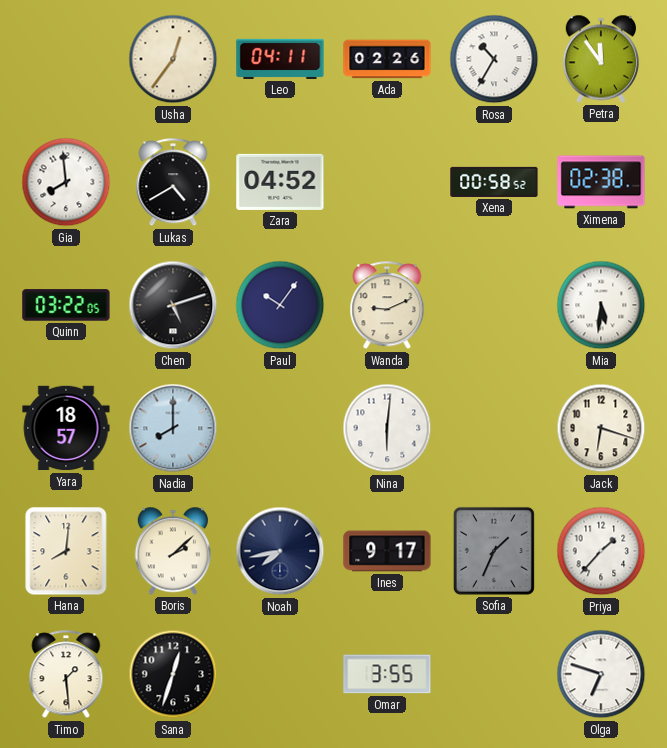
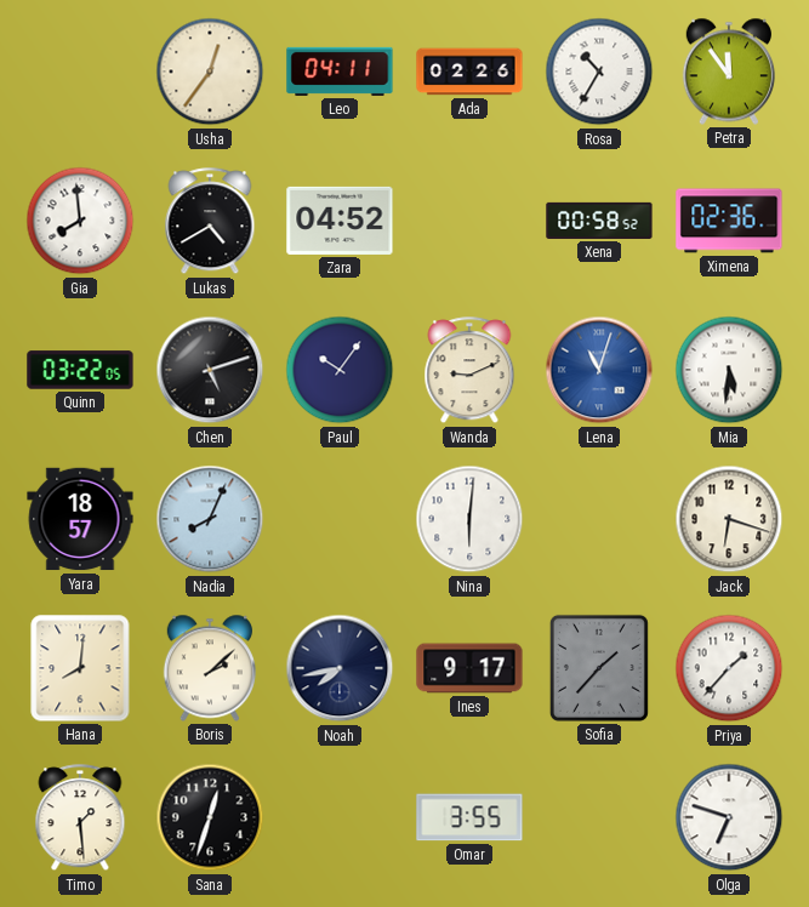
Ximena: 02:38 -> 02:36
Lena: none -> 11:03
Nadia: 8:00 -> 8:04
Sofia: 1:34 -> 1:37
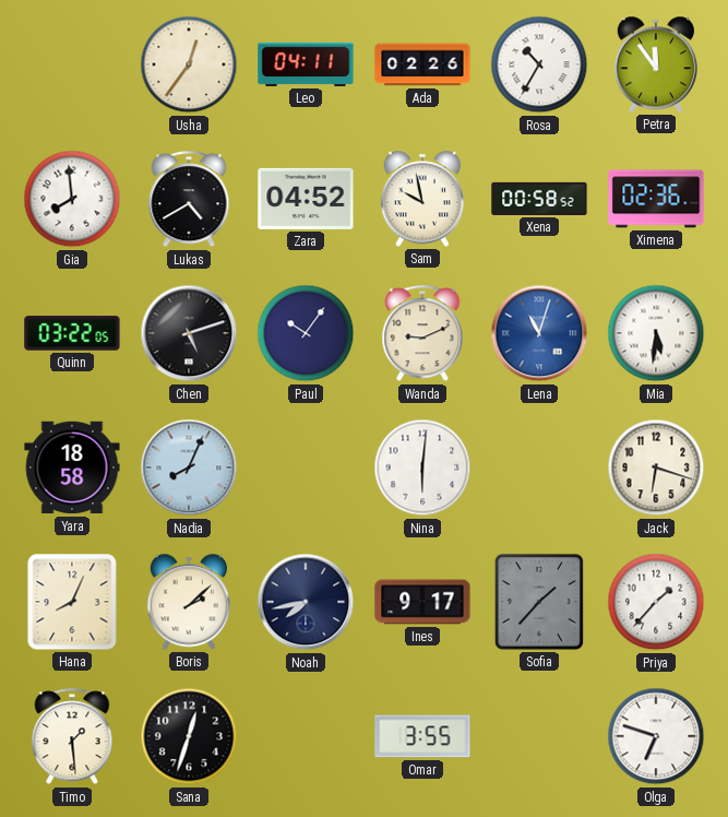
Sam: none -> 9:58
Yara: 18:57 -> 18:58
Hana: 8:01 -> 8:04
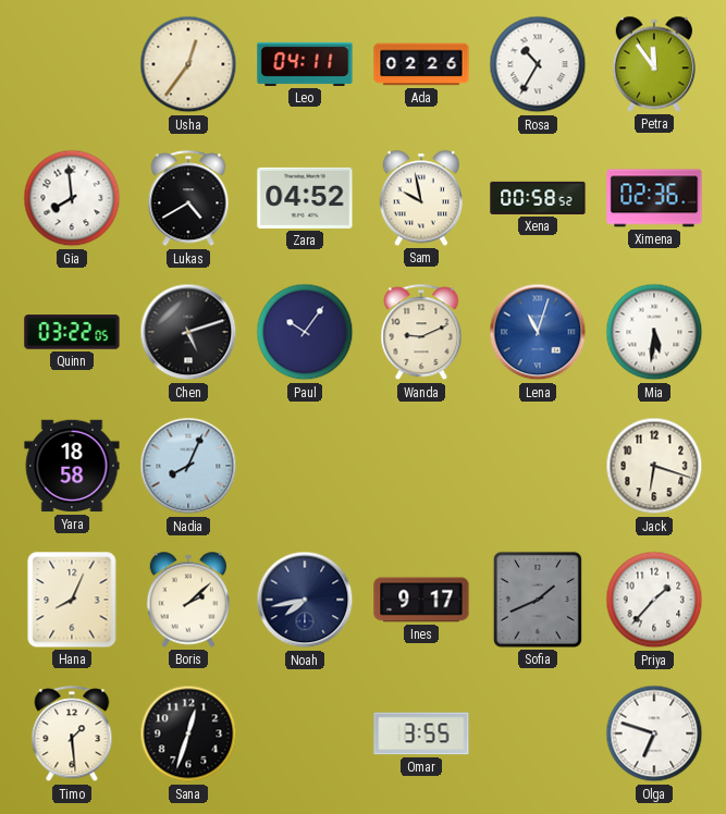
Nina: 6:01 -> none
Sofia: 1:37 -> 1:41
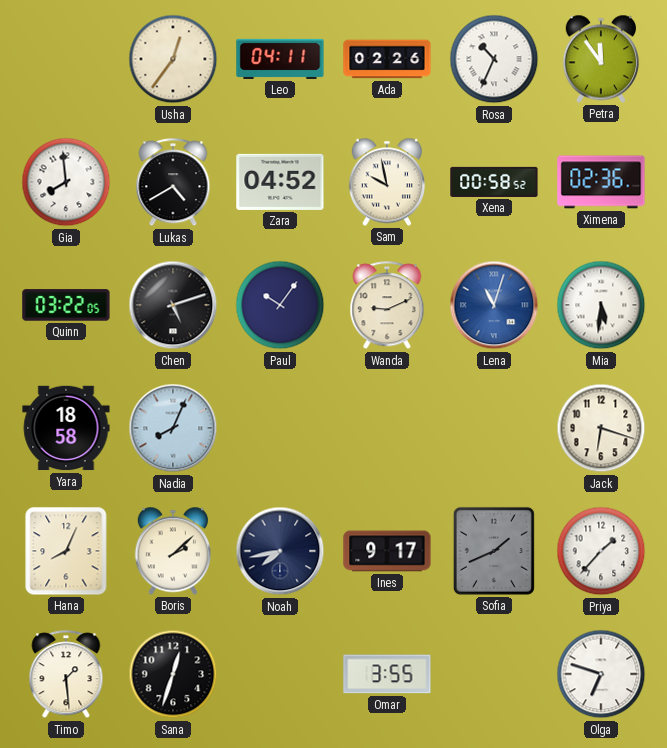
Rosa: 10:35 -> 10:34
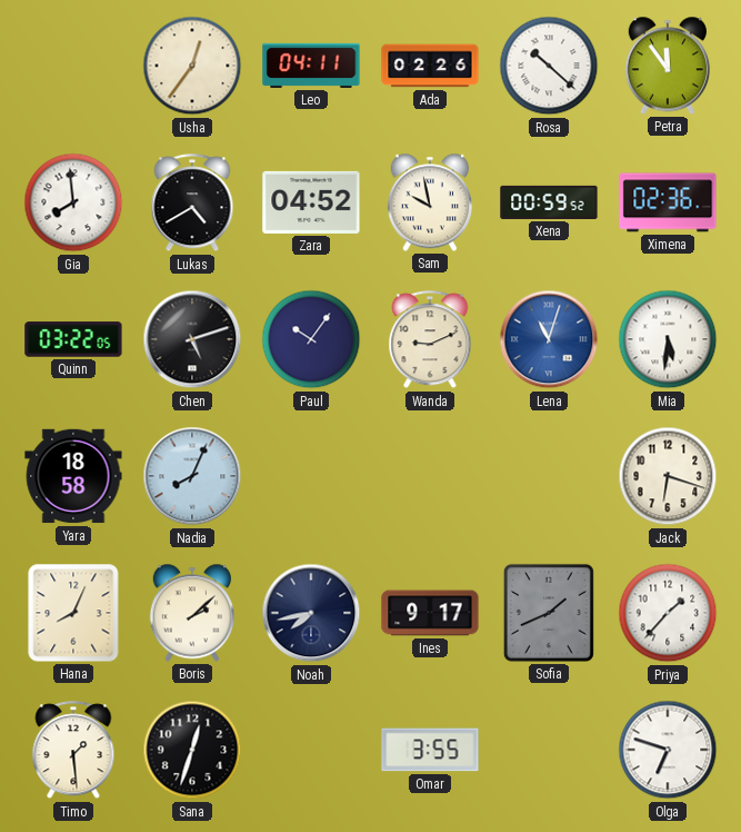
Rosa: 10:34 -> 10:22
Xena: 00:58 -> 00:59
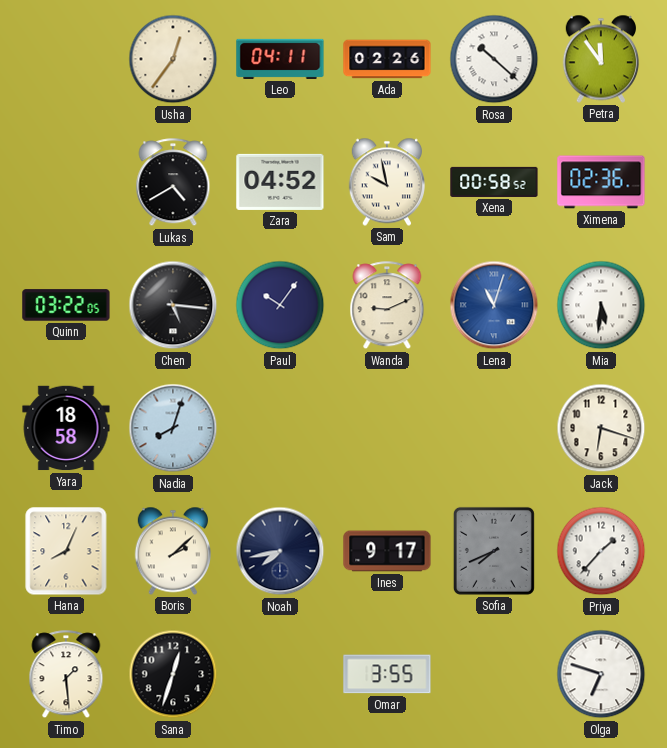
Gia: 7:59 -> none
Xena: 00:59 -> 00:58
Chen: 5:12 -> 5:16
Nadia: 8:04 -> 8:03
Sofia: 1:41 -> 7:41
